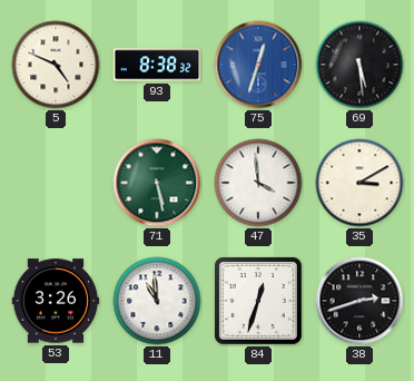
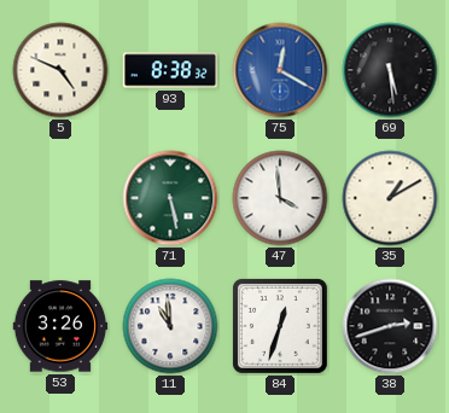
75: 12:33 -> 12:20
35: 3:10 -> 1:10
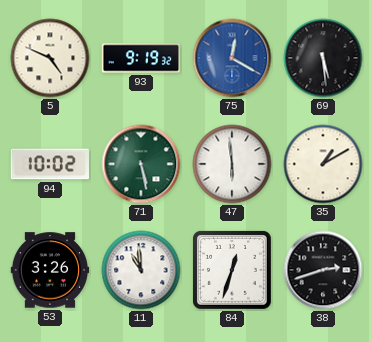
93: 8:38 -> 9:19
94: none -> 10:02
47: 3:59 -> 5:59
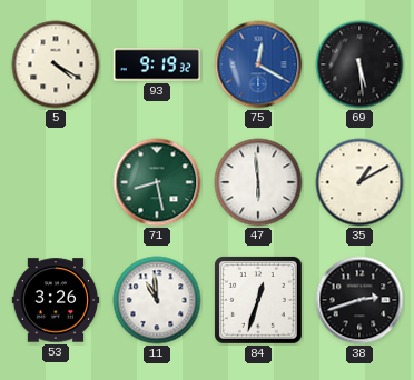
5: 4:49 -> 4:20
94: 10:02 -> none
71: 5:28 -> 8:28
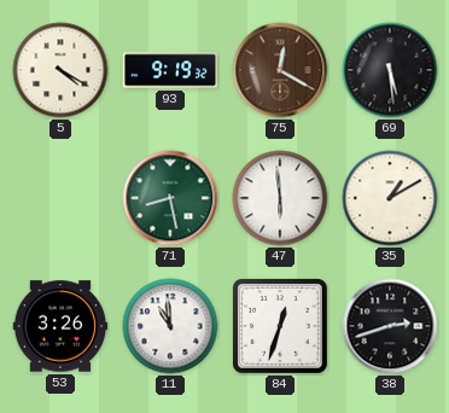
75 dial: blue -> brown
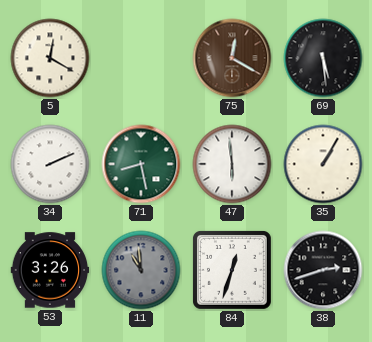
5: 4:20 -> 12:20
93: 9:19 -> none
34: none -> 2:11
35: 1:10 -> 1:05
11 dial: white -> grey
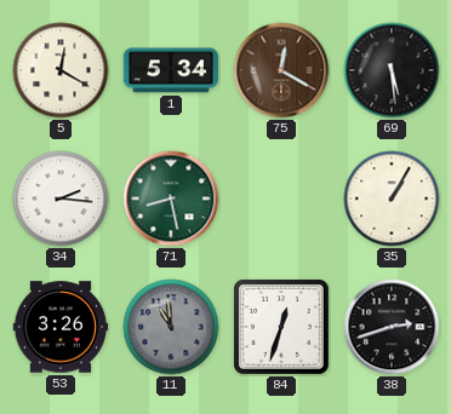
1: none -> 5:34
34: 2:11 -> 2:16
47: 5:59 -> none
